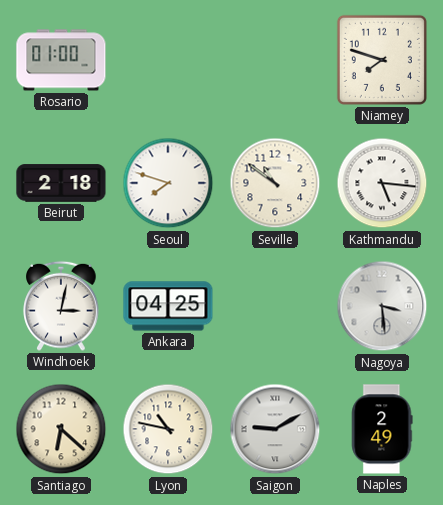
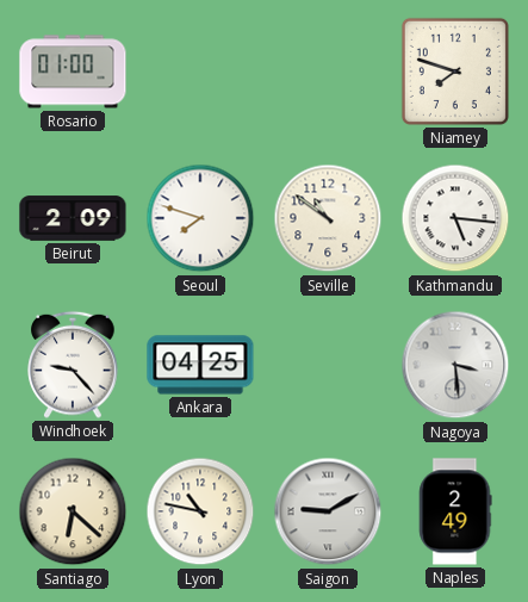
Beirut: 2:18 -> 2:09
Windhoek: 3:02 -> 9:23
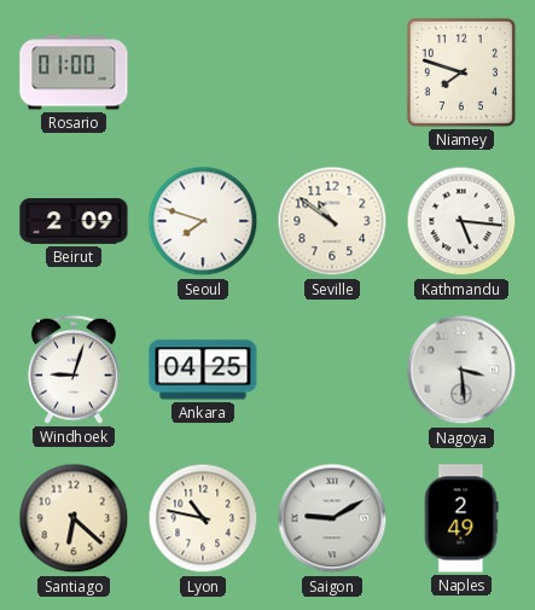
Windhoek: 9:23 -> 9:03
